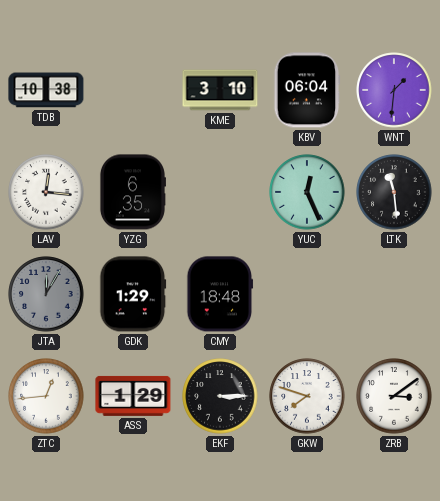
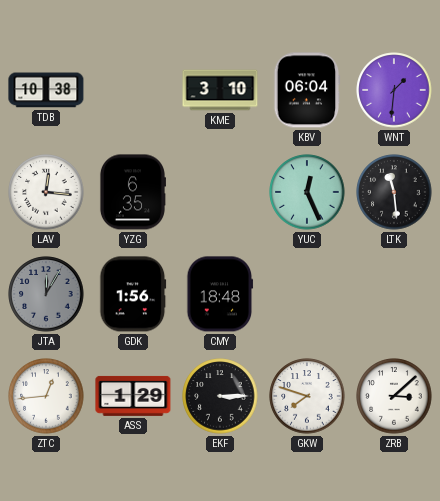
GDK: 1:29 -> 1:56
ZRB: 3:09 -> 3:08
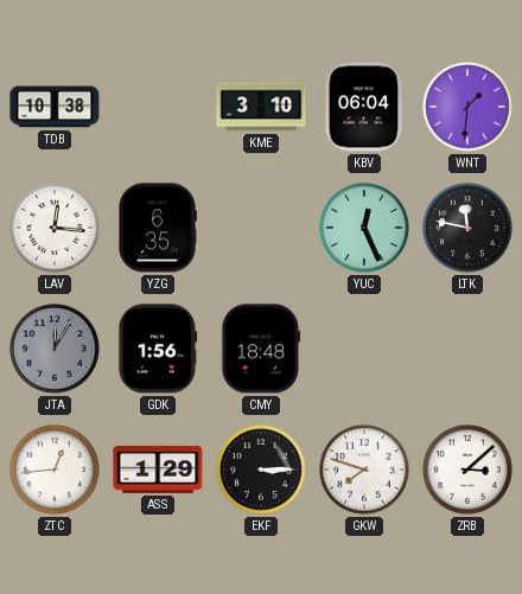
LTK: 11:29 -> 11:47
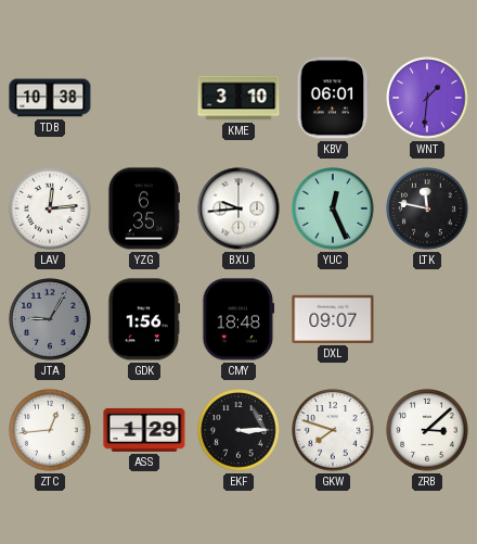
KBV: 06:04 -> 06:01
LAV: 12:16 -> 12:14
BXU: none -> 9:44
JTA: 12:05 -> 9:05
DXL: none -> 09:07
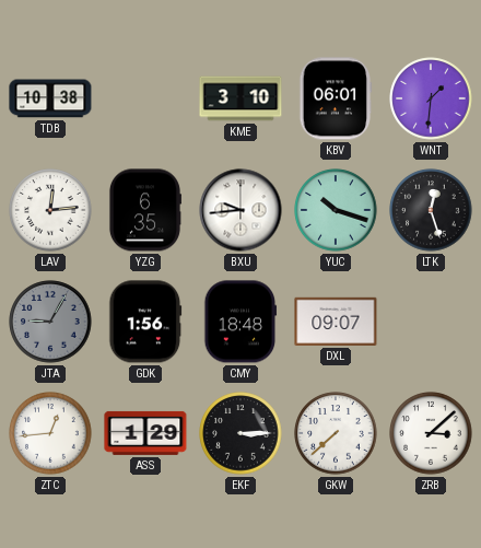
YUC: 12:26 -> 10:18
LTK: 11:47 -> 12:27
GKW: 7:48 -> 7:38
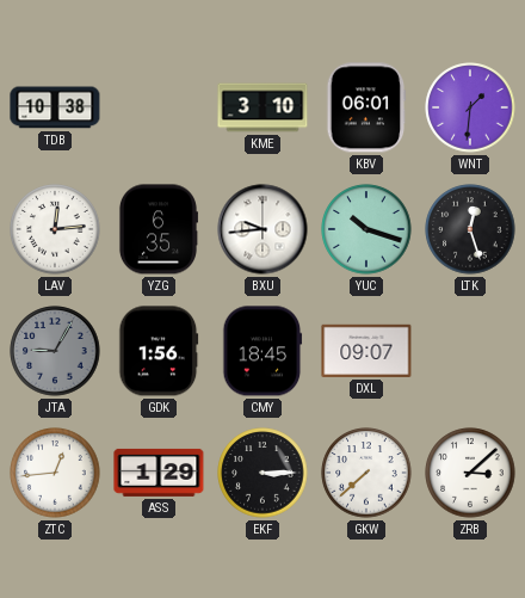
CMY: 18:48 -> 18:45
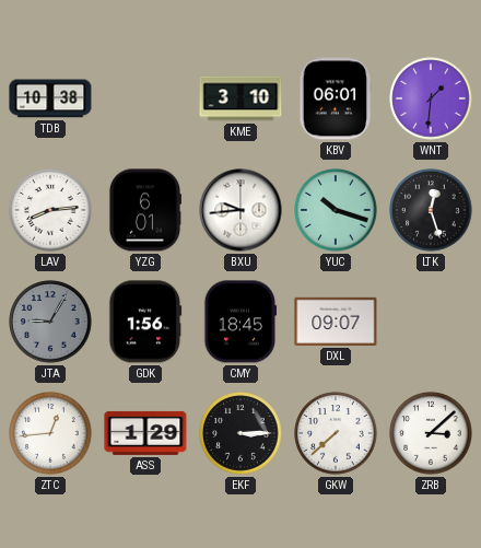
LAV: 12:14 -> 8:14
YZG: 6:35 -> 6:01
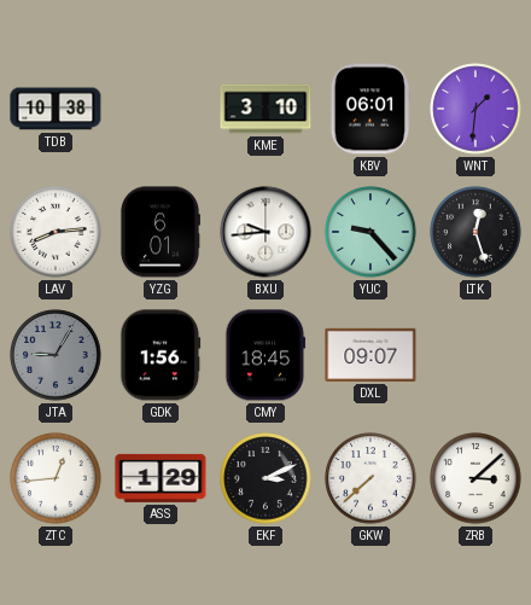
YUC: 10:18 -> 9:23
EKF: 3:15 -> 3:11
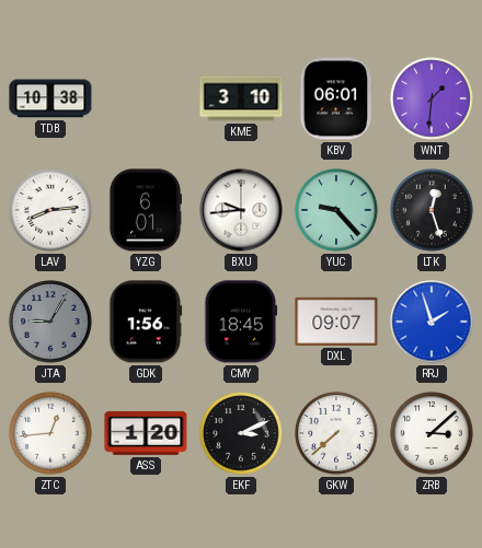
RRJ: none -> 1:57
ASS: 1:29 -> 1:20
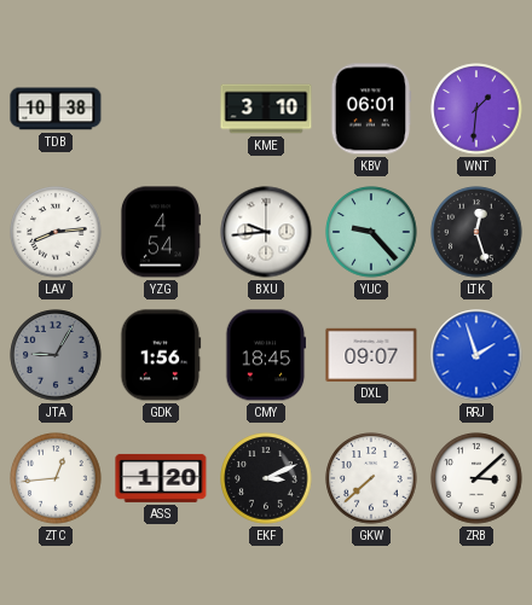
YZG: 6:01 -> 4:54
